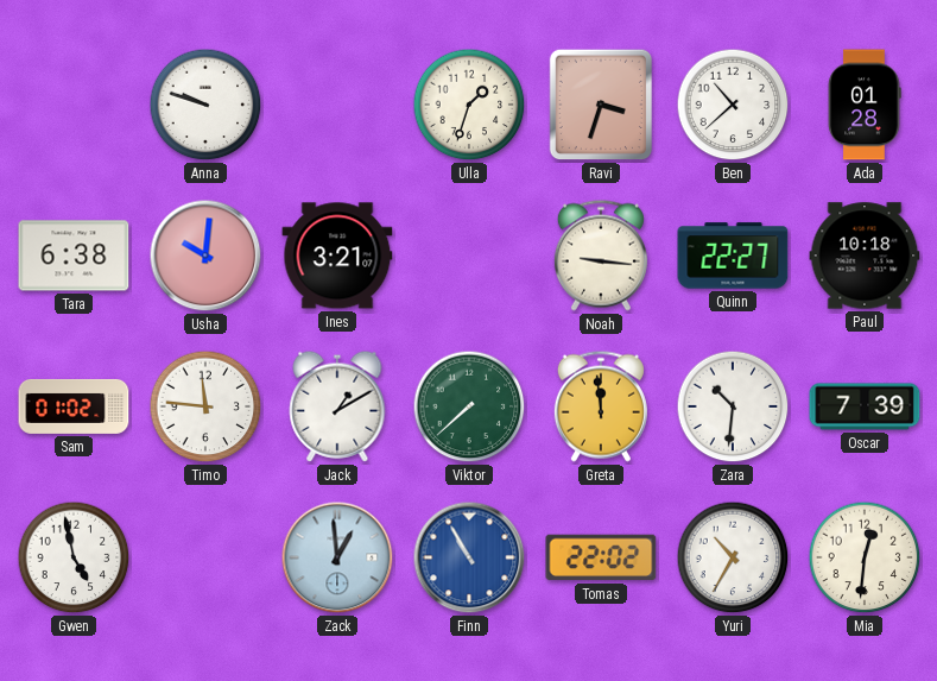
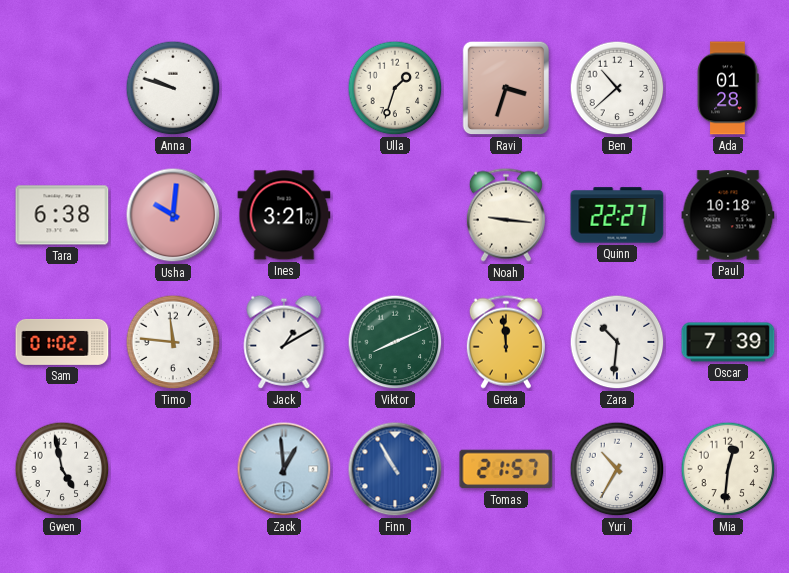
Viktor: 7:38 -> 8:11
Tomas: 22:02 -> 21:57
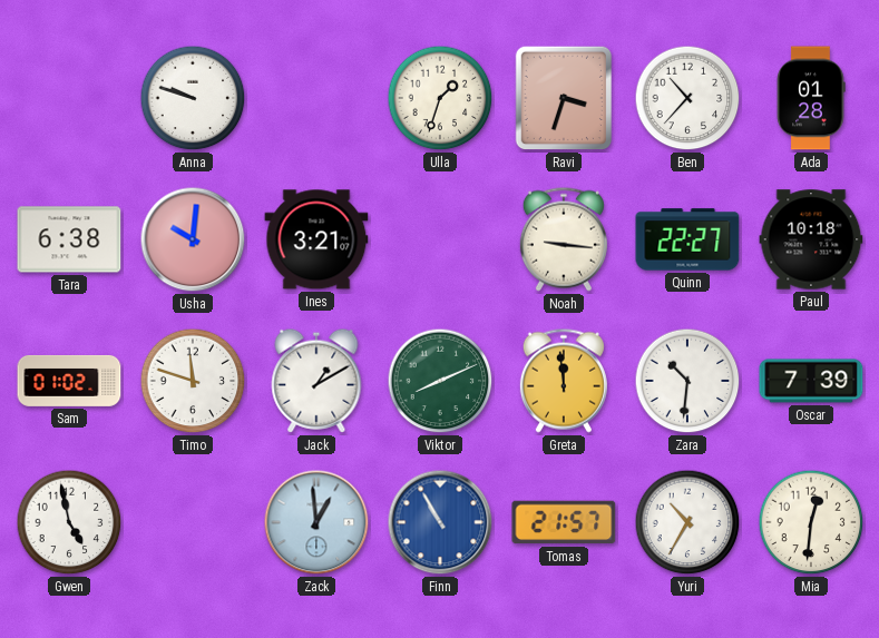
Ben: 10:38 -> 10:37
Timo: 11:46 -> 11:48
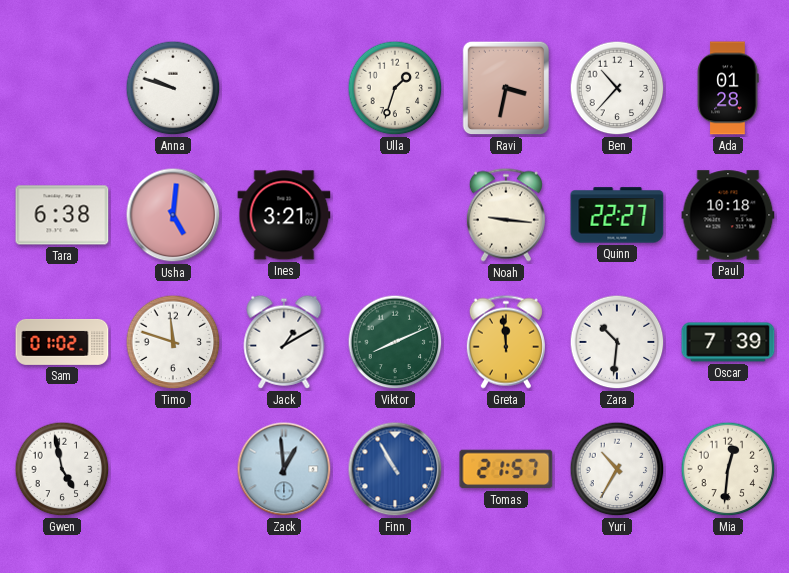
Ravi: 3:33 -> 3:32
Usha: 10:01 -> 5:01
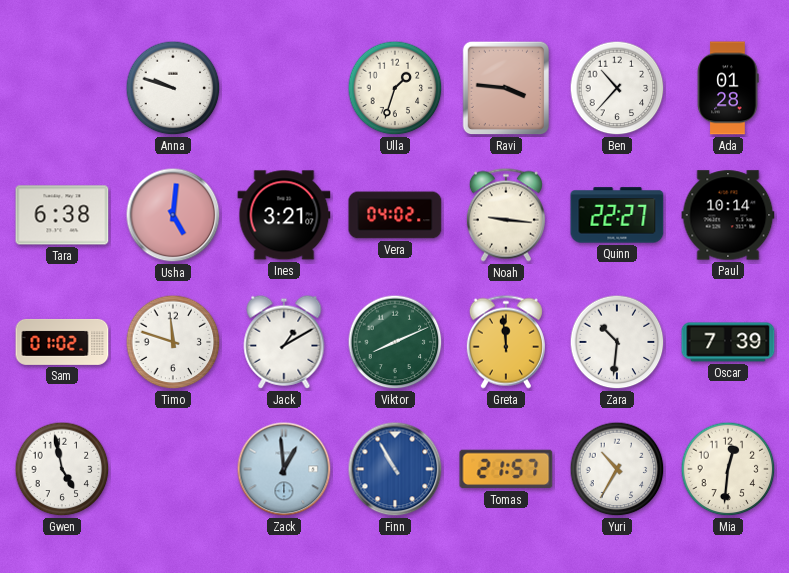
Ravi: 3:32 -> 3:46
Vera: none -> 04:02
Paul: 10:18 -> 10:14
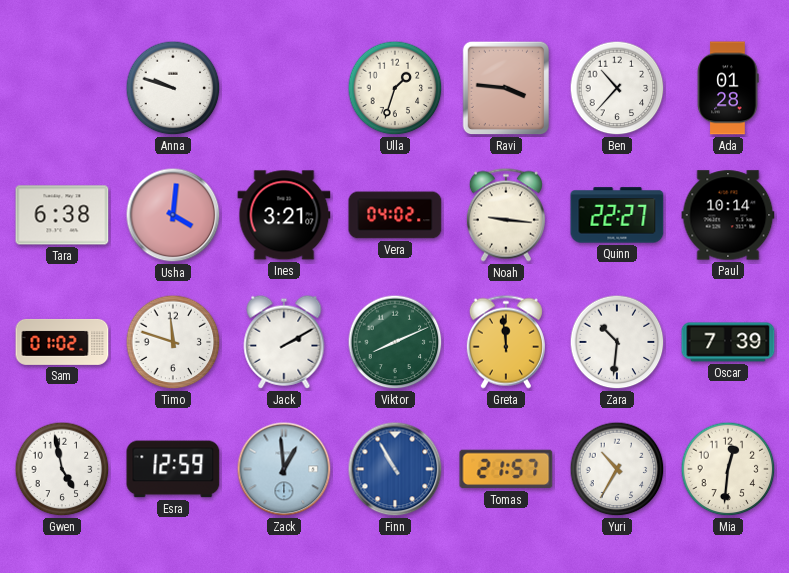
Usha: 5:01 -> 4:01
Jack: 1:10 -> 2:10
Esra: none -> 12:59
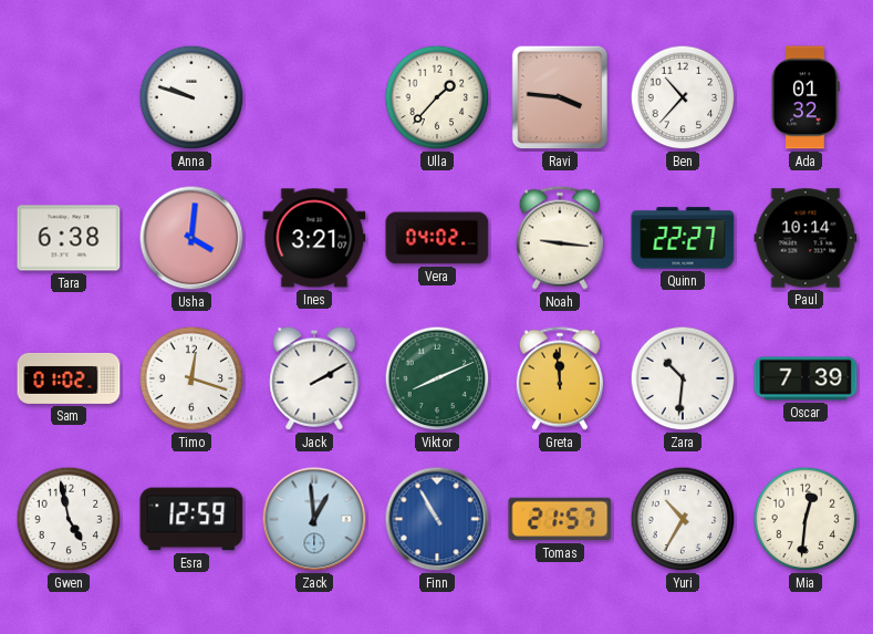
Ulla: 1:33 -> 1:37
Ada: 01:28 -> 01:32
Timo: 11:48 -> 12:18
